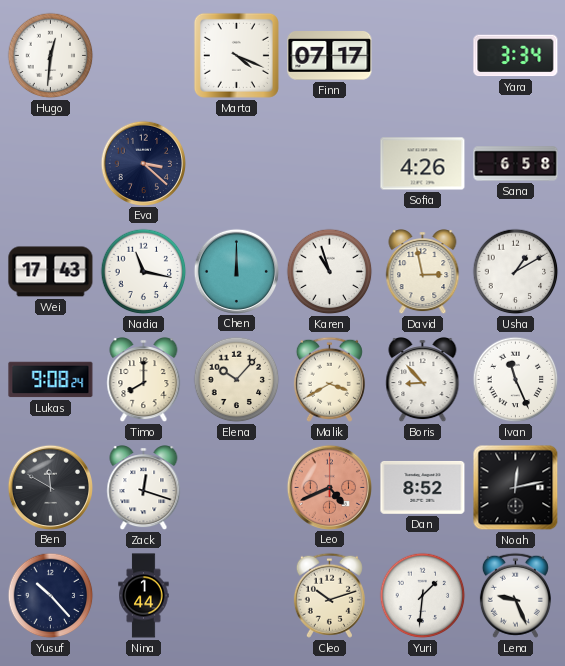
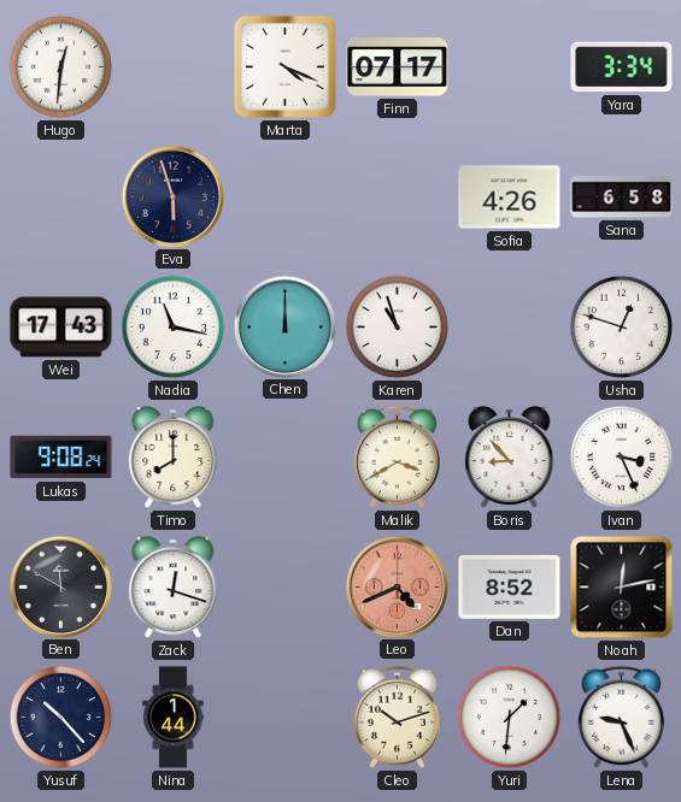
Eva: 3:22 -> 5:57
David: 2:58 -> none
Usha: 1:10 -> 12:48
Elena: 10:07 -> none
Ivan: 11:26 -> 3:26
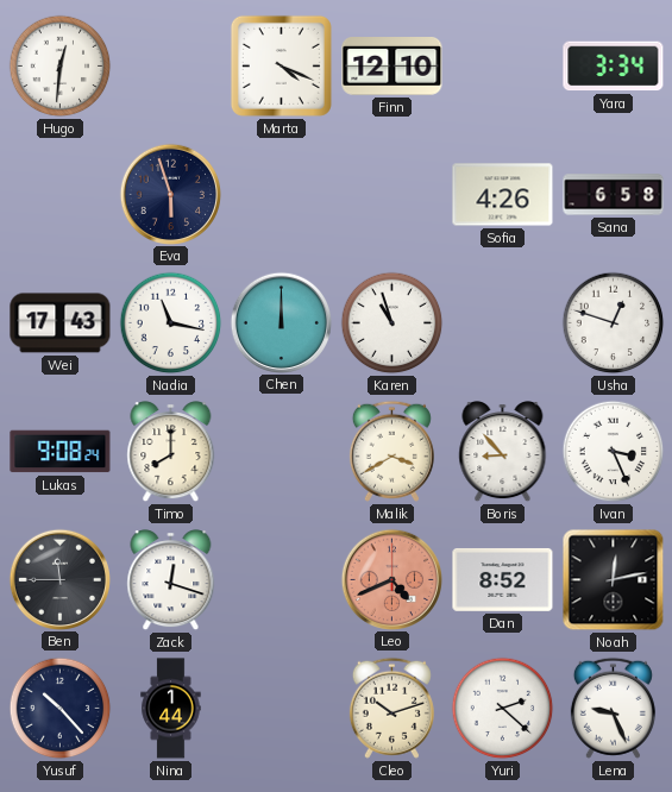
Finn: 07:17 -> 12:10
Ben: 11:50 -> 11:45
Yuri: 1:31 -> 2:22
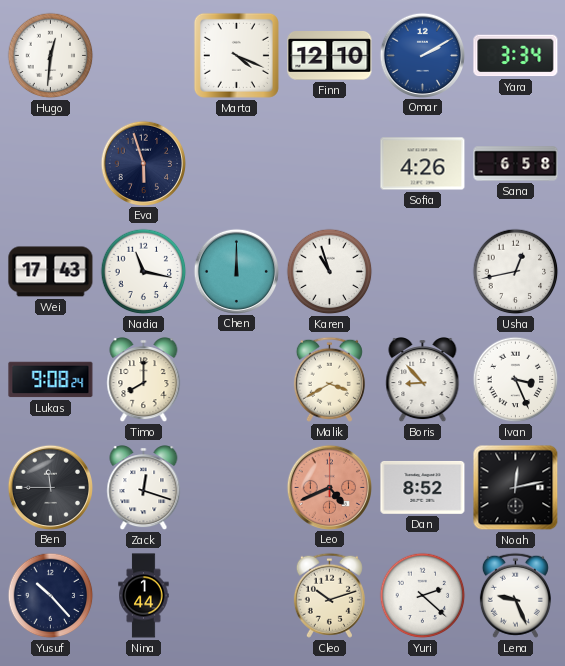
Omar: none -> 2:10
Usha: 12:48 -> 12:43
